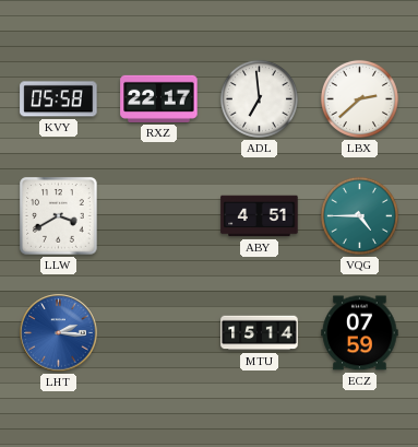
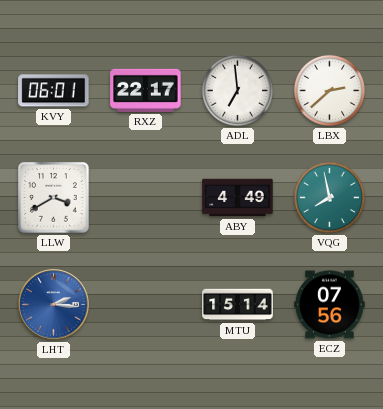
KVY: 05:58 -> 06:01
ABY: 4:51 -> 4:49
VQG: 4:45 -> 7:58
ECZ: 07:59 -> 07:56
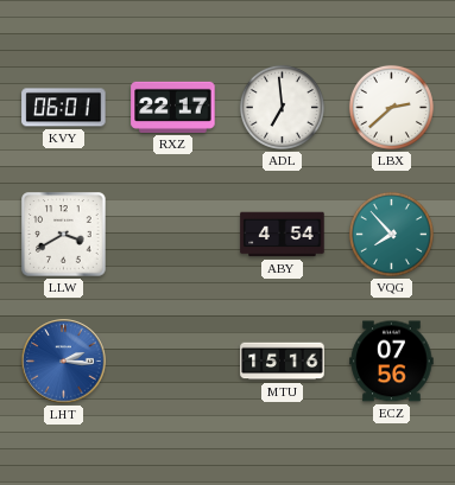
ABY: 4:49 -> 4:54
VQG: 7:58 -> 7:53
MTU: 15:14 -> 15:16
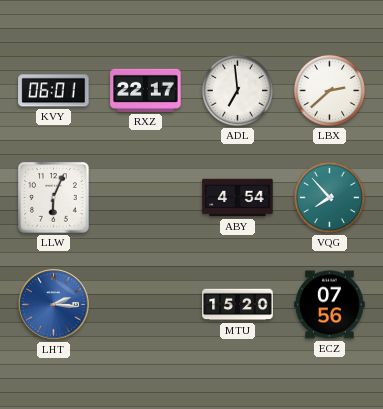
LLW: 3:40 -> 6:04
MTU: 15:16 -> 15:20
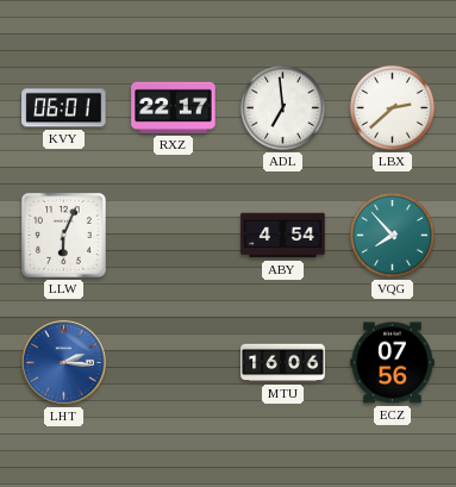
MTU: 15:20 -> 16:06
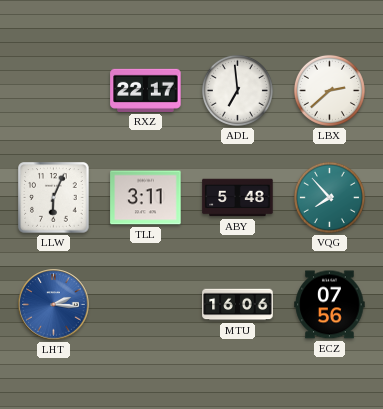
KVY: 06:01 -> none
TLL: none -> 3:11
ABY: 4:54 -> 5:48
